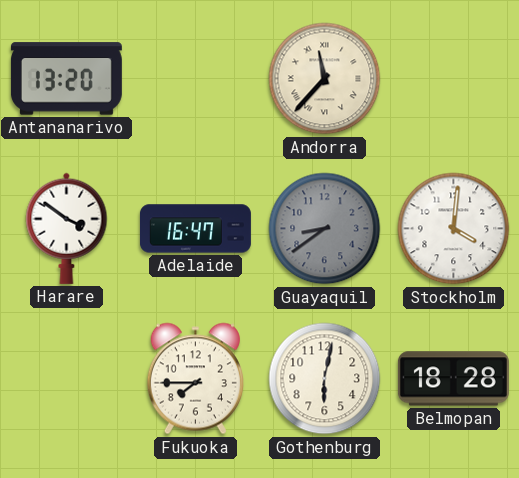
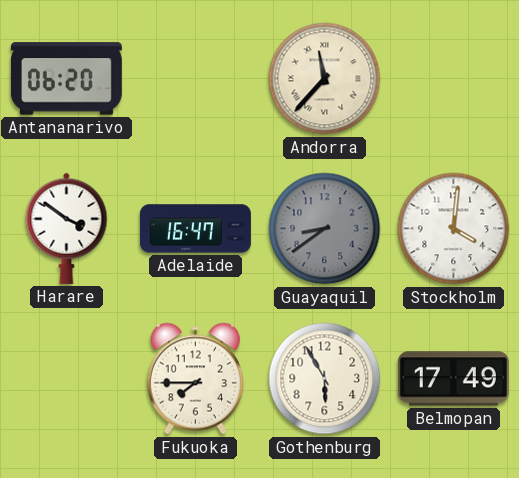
Antananarivo: 13:20 -> 06:20
Gothenburg: 6:02 -> 5:55
Belmopan: 18:28 -> 17:49
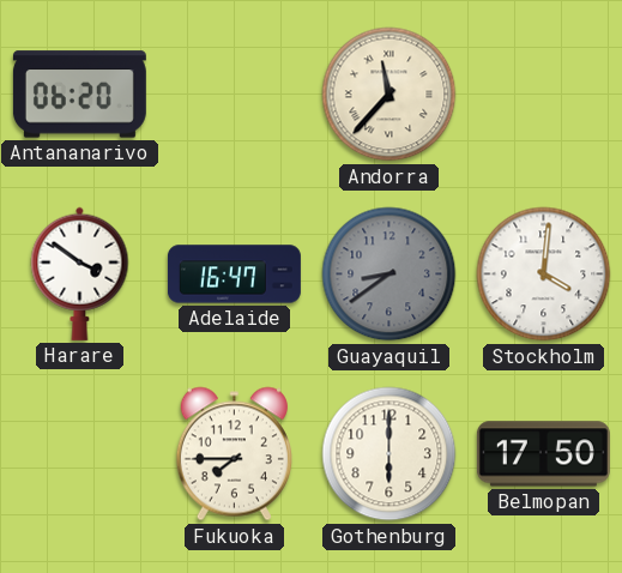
Gothenburg: 5:55 -> 6:00
Belmopan: 17:49 -> 17:50
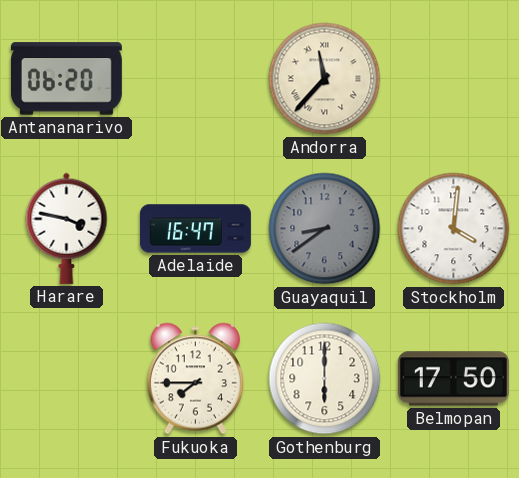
Harare: 3:51 -> 3:47
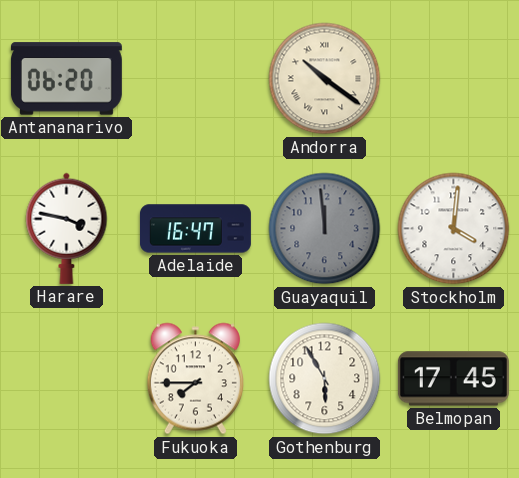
Andorra: 11:37 -> 10:21
Guayaquil: 8:39 -> 11:59
Gothenburg: 6:00 -> 5:55
Belmopan: 17:50 -> 17:45
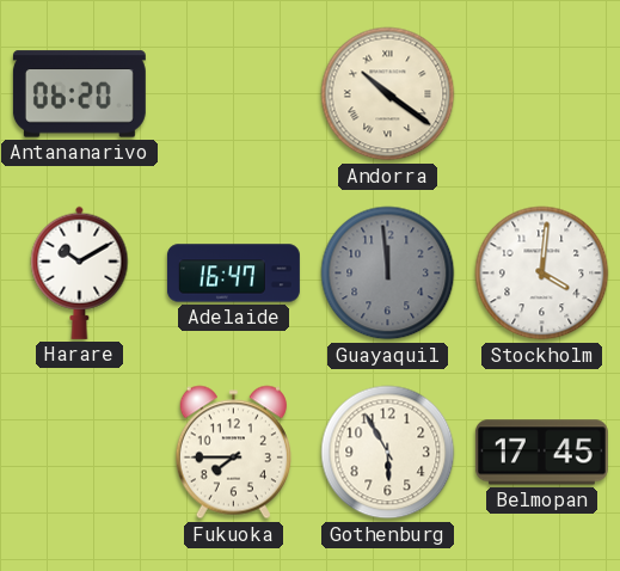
Harare: 3:47 -> 10:10
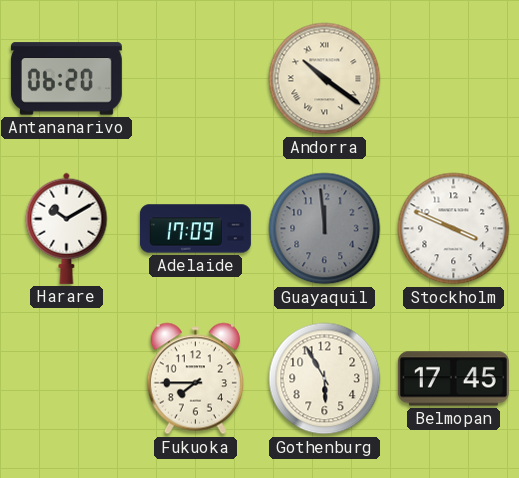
Adelaide: 16:47 -> 17:09
Stockholm: 4:01 -> 3:49
